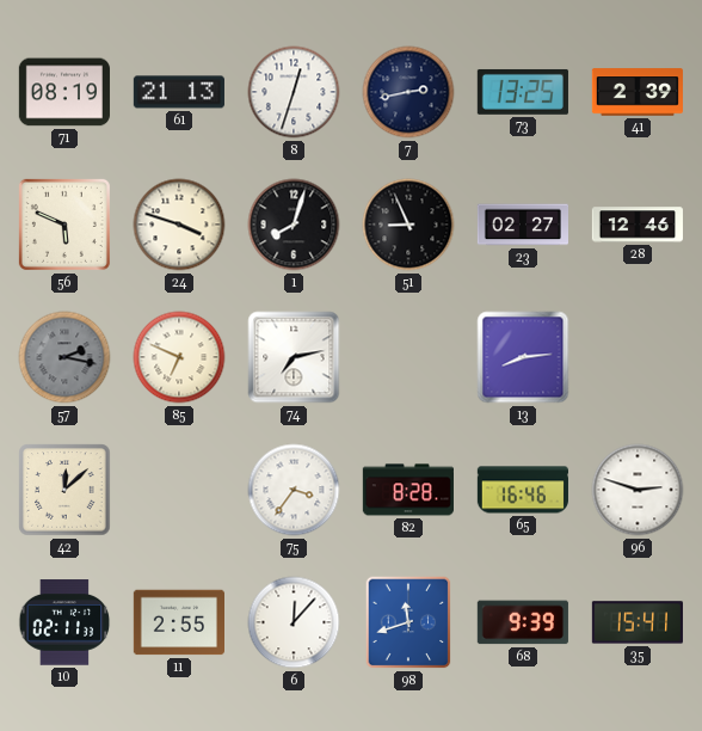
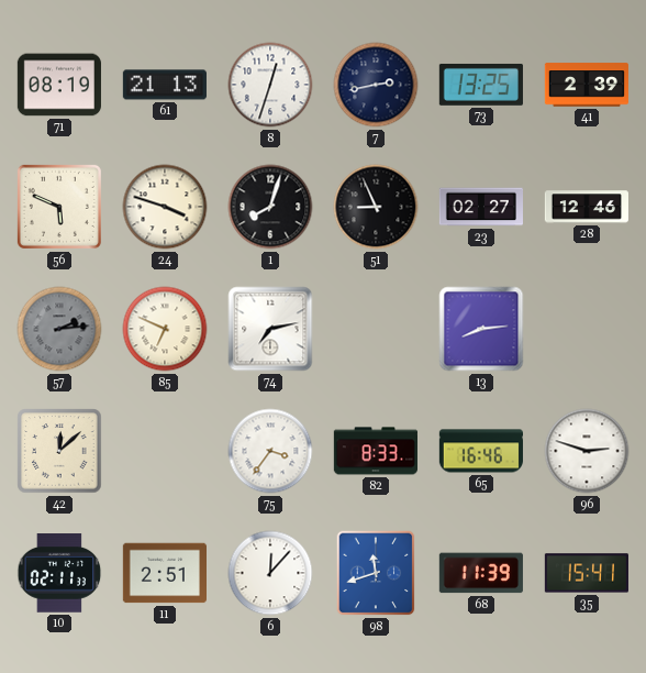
57: 2:17 -> 2:14
82: 8:28 -> 8:33
11: 2:55 -> 2:51
68: 9:39 -> 11:39
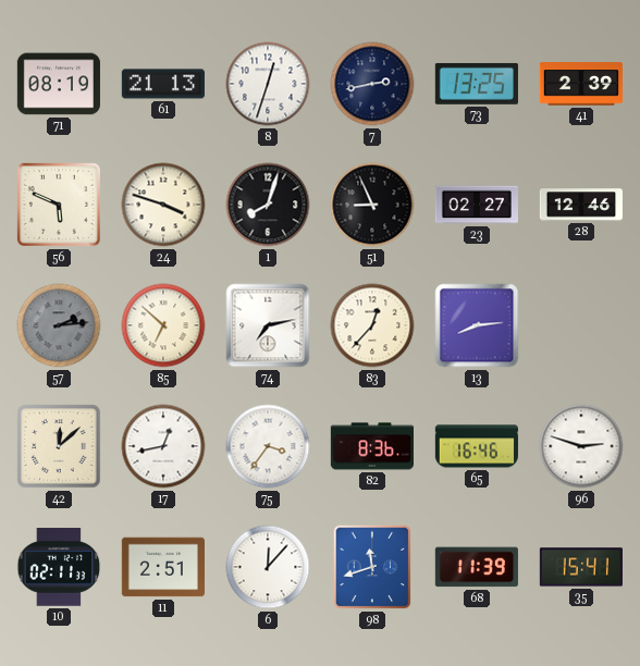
85: 6:49 -> 6:52
83: none -> 12:37
17: none -> 12:43
82: 8:33 -> 8:36
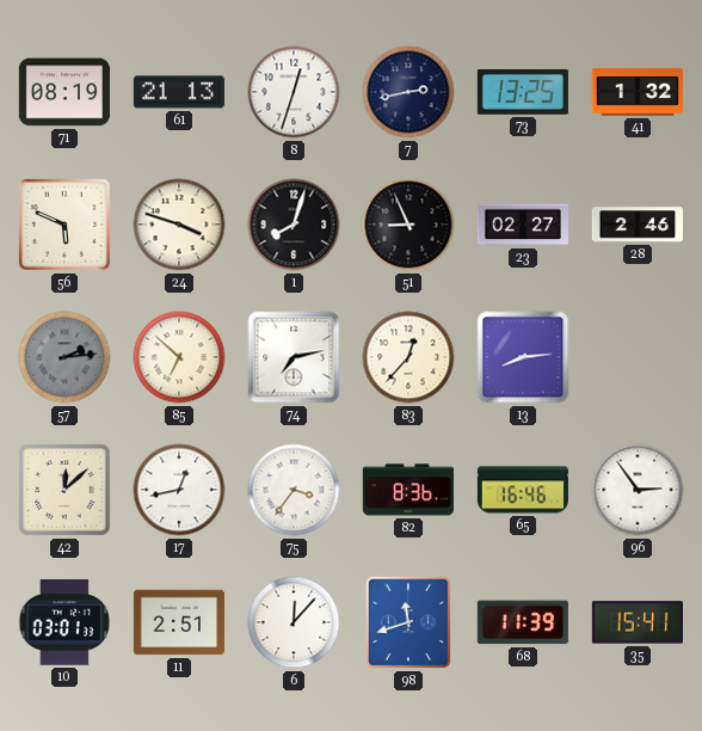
41: 2:39 -> 1:32
28: 12:46 -> 2:46
96: 2:48 -> 2:54
10: 02:11 -> 03:01
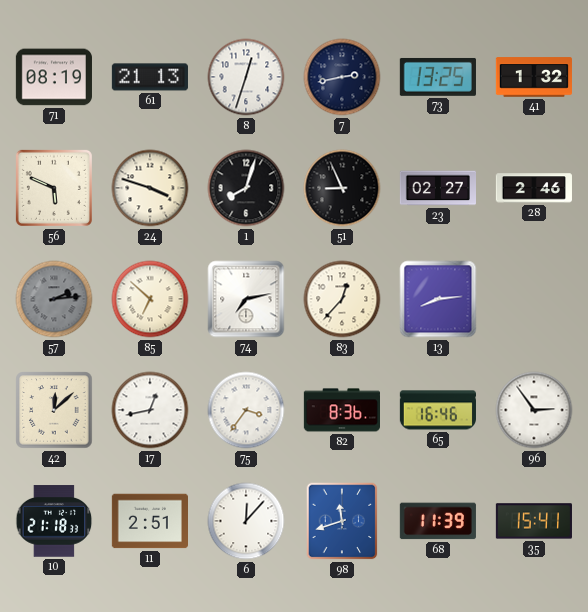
10: 03:01 -> 21:18
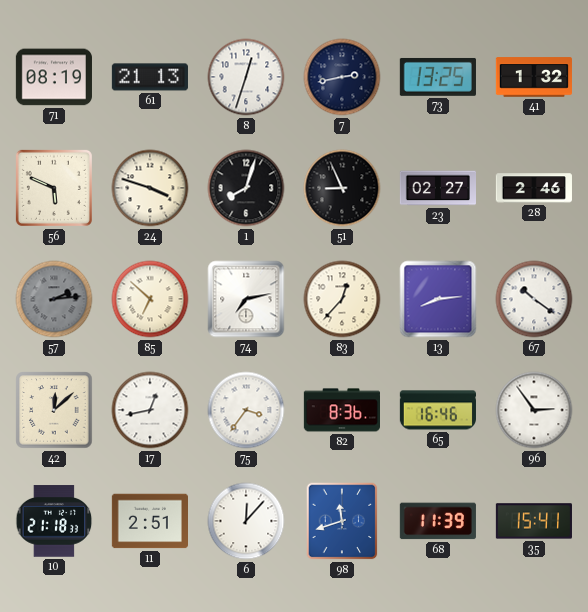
67: none -> 10:21
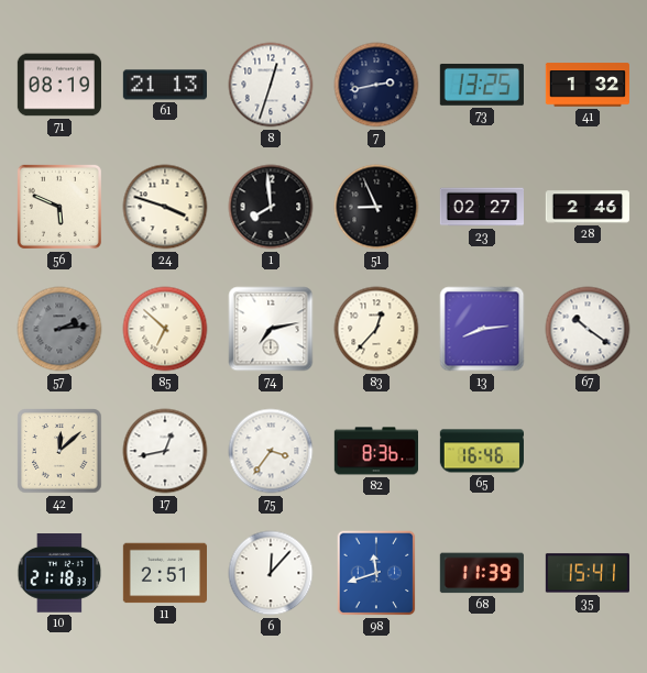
1: 8:03 -> 7:59
96: 2:54 -> none
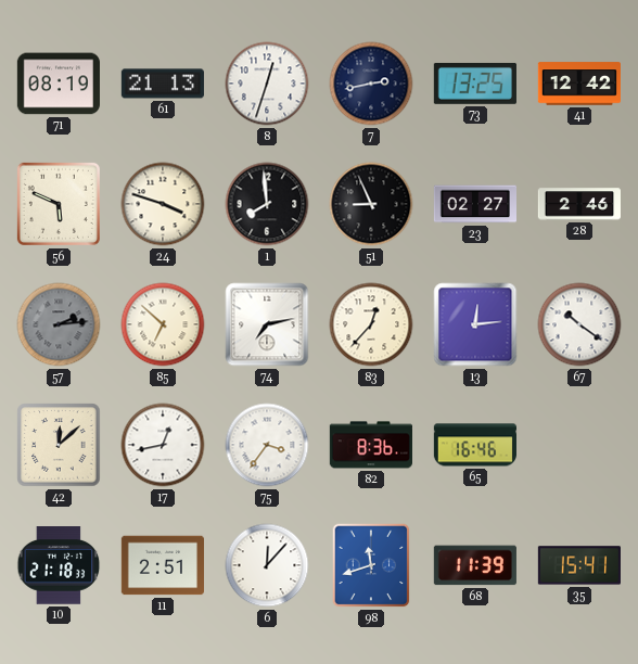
41: 1:32 -> 12:42
13: 8:14 -> 12:14
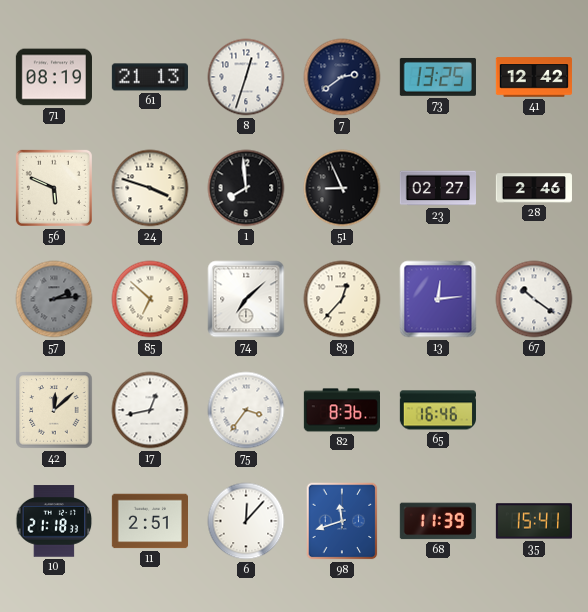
7: 2:43 -> 2:39
74: 7:13 -> 7:08
